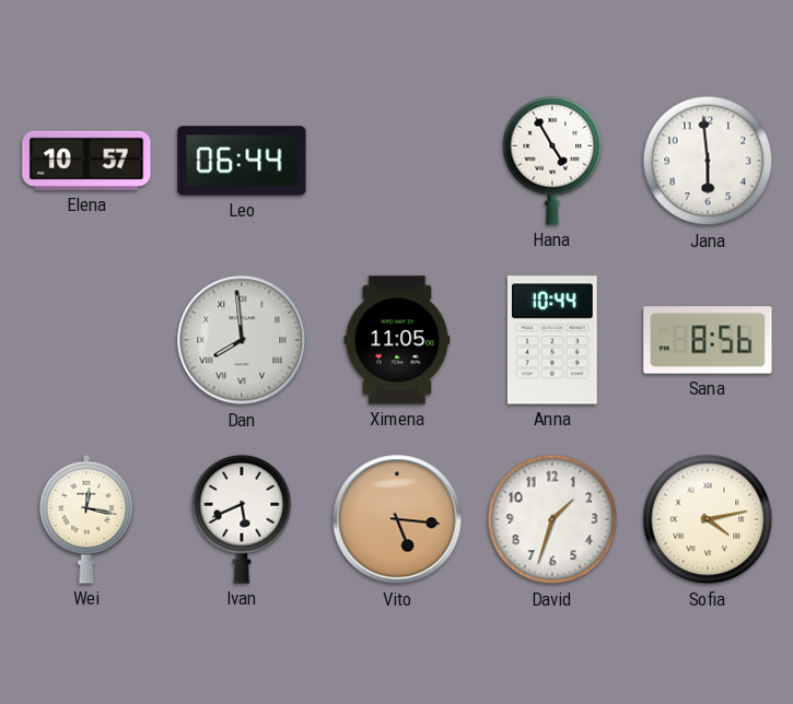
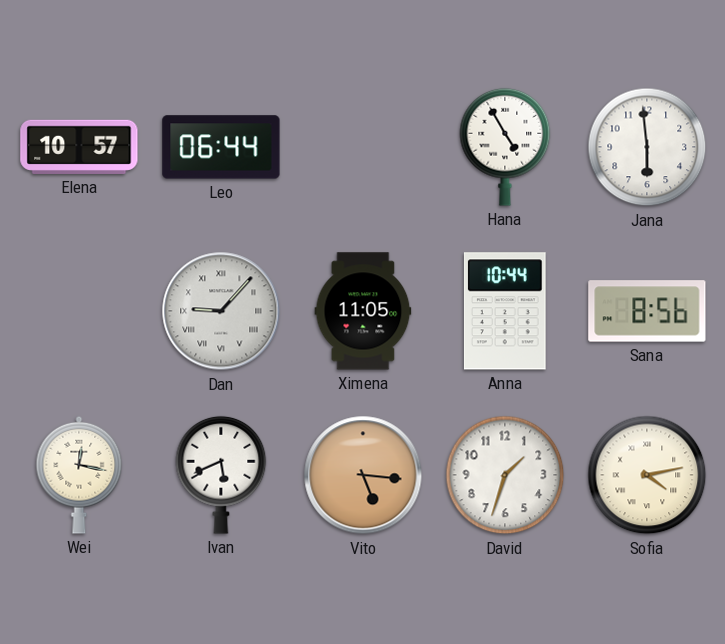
Dan: 7:59 -> 9:07
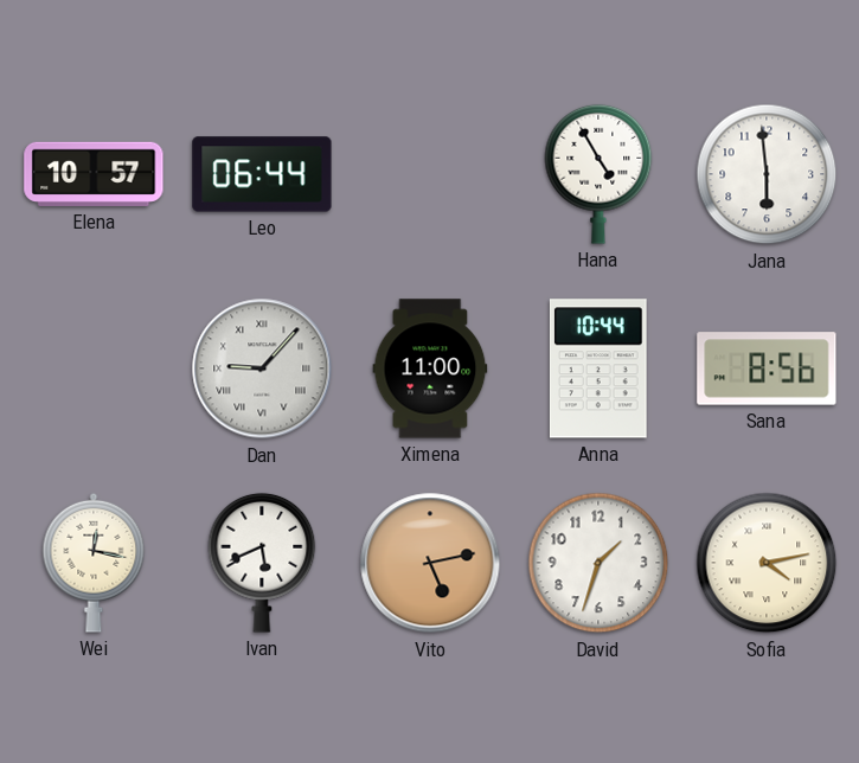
Ximena: 11:05 -> 11:00
Vito: 5:16 -> 5:13
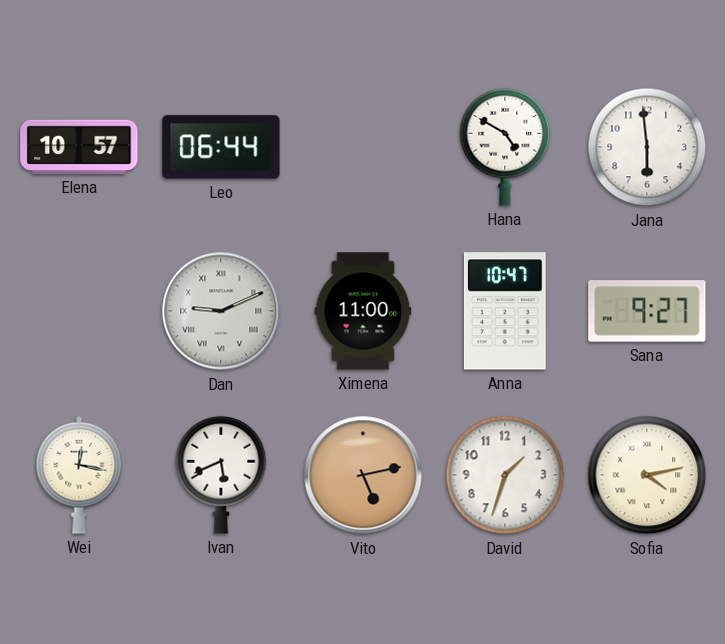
Hana: 4:55 -> 4:50
Dan: 9:07 -> 9:11
Anna: 10:44 -> 10:47
Sana: 8:56 -> 9:27
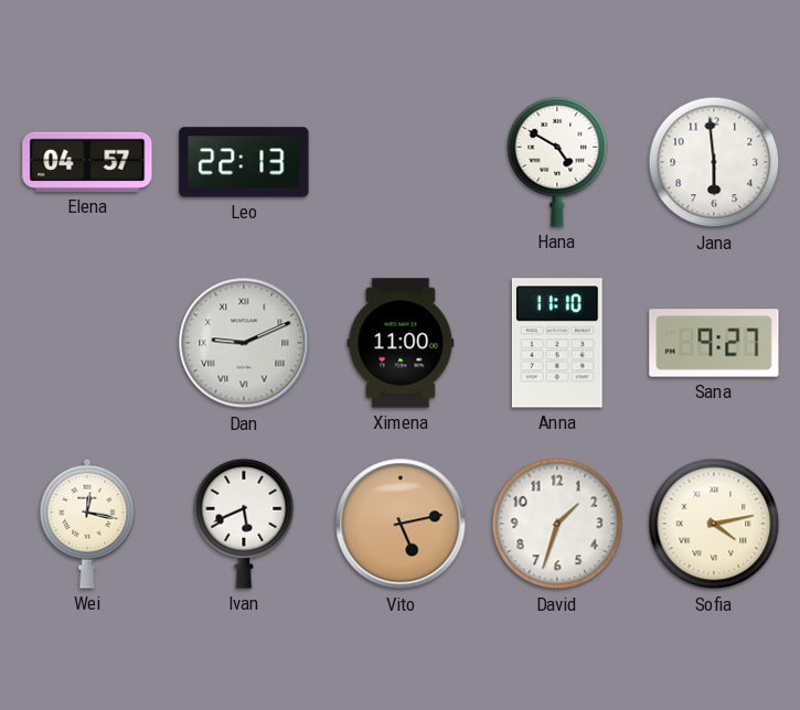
Elena: 10:57 -> 04:57
Leo: 06:44 -> 22:13
Anna: 10:47 -> 11:10
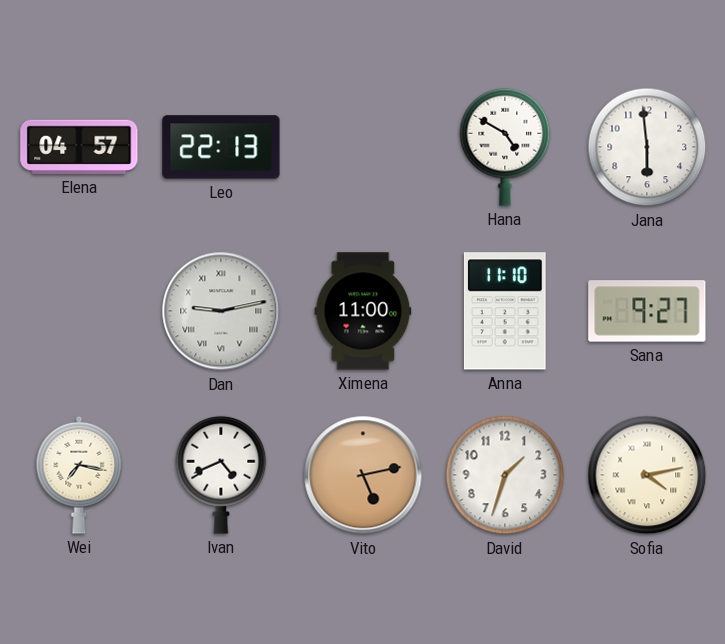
Dan: 9:11 -> 9:13
Wei: 12:17 -> 7:17
Ivan: 5:41 -> 4:41
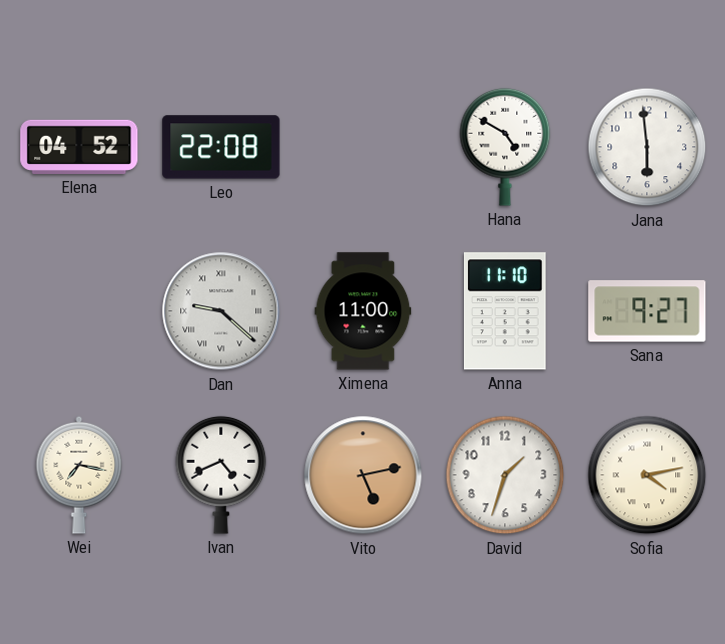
Elena: 04:57 -> 04:52
Leo: 22:13 -> 22:08
Dan: 9:13 -> 9:22
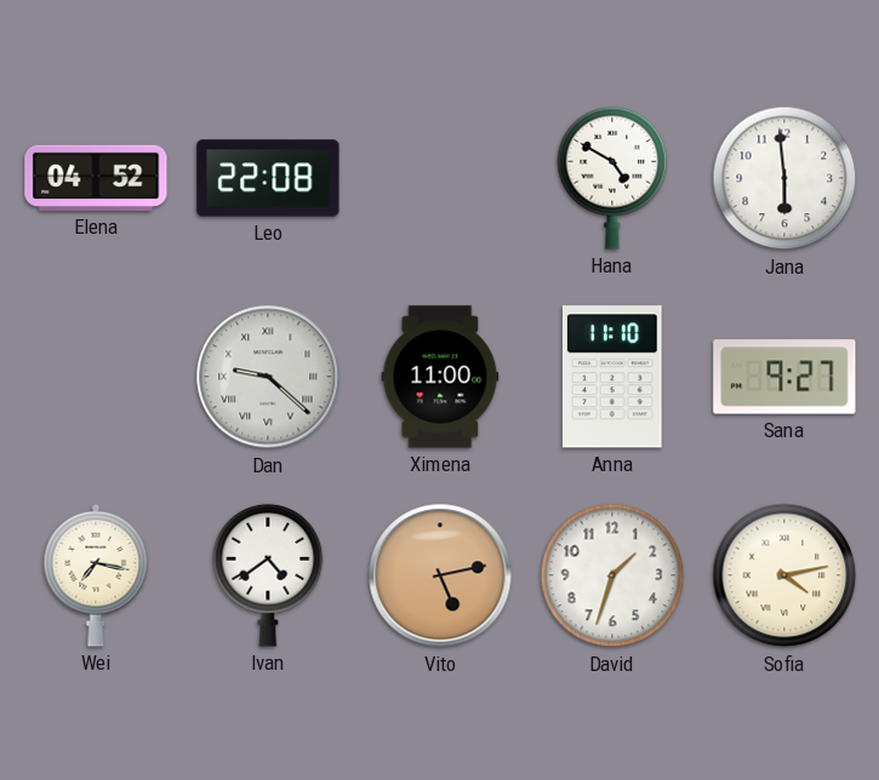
Ivan: 4:41 -> 4:39
